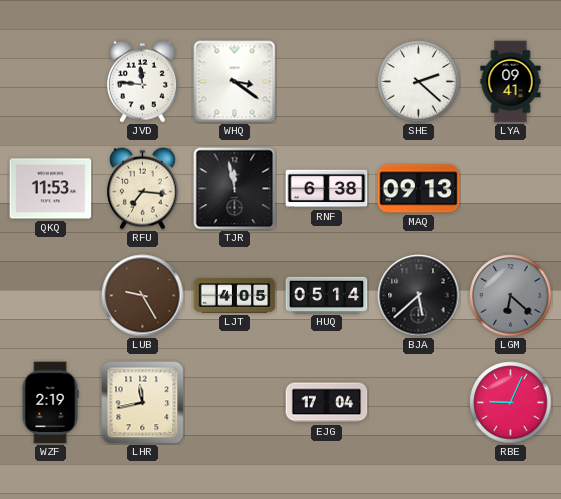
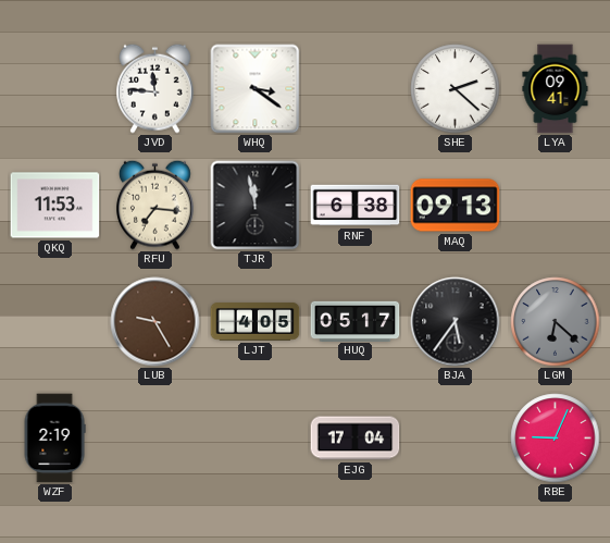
HUQ: 05:14 -> 05:17
BJA: 5:38 -> 5:36
LHR: 11:43 -> none
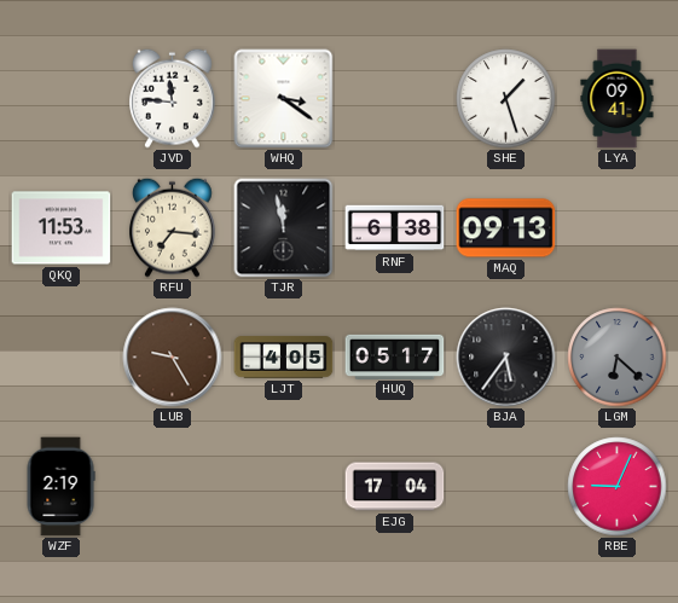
SHE: 2:22 -> 1:27
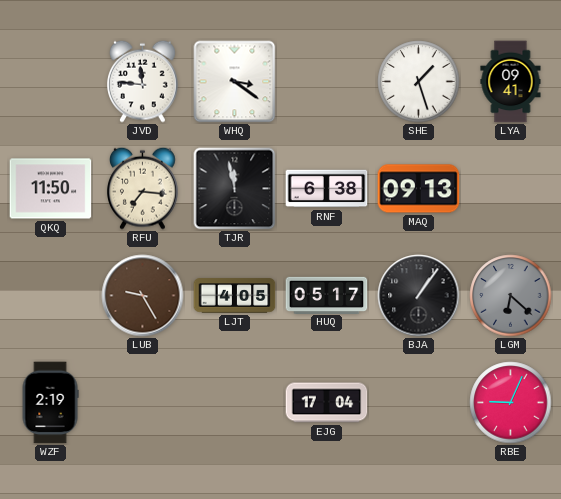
QKQ: 11:53 -> 11:50
BJA: 5:36 -> 1:06
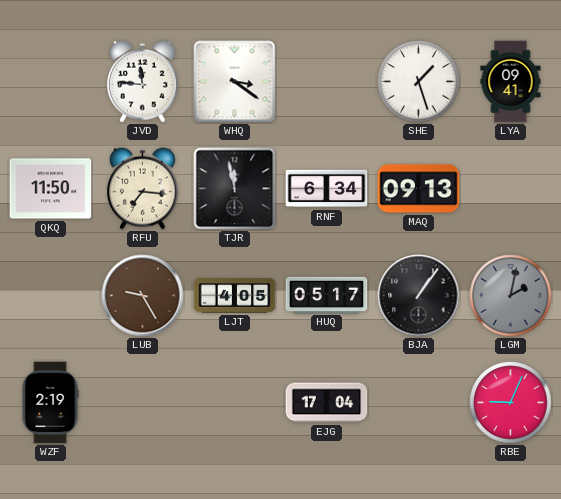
RNF: 6:38 -> 6:34
LGM: 6:22 -> 2:02
